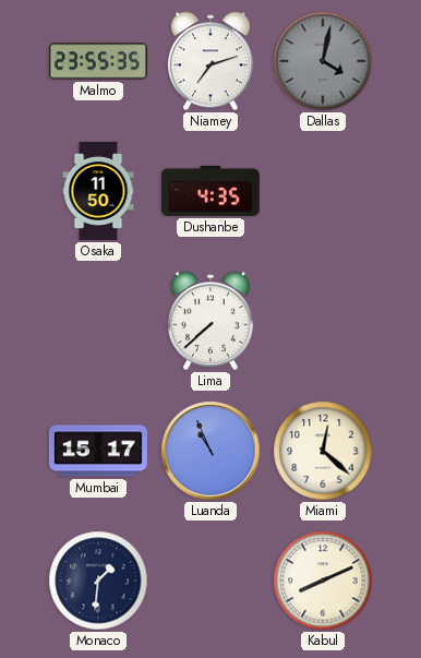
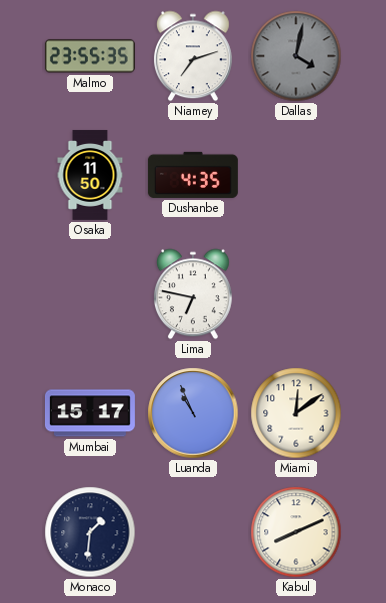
Lima: 7:38 -> 6:47
Miami: 12:22 -> 12:09
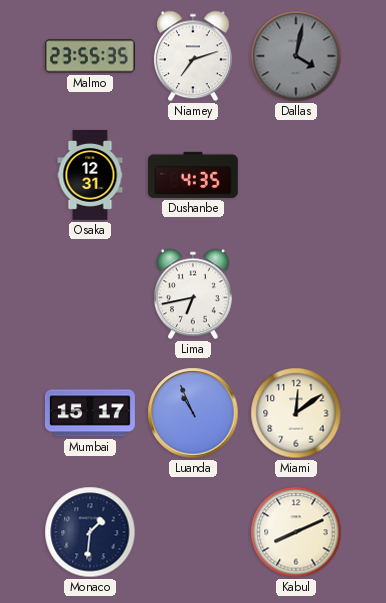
Osaka: 11:50 -> 12:31
Lima: 6:47 -> 6:43
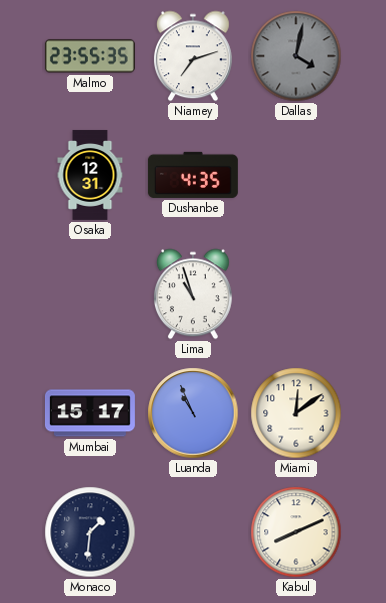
Lima: 6:43 -> 10:57
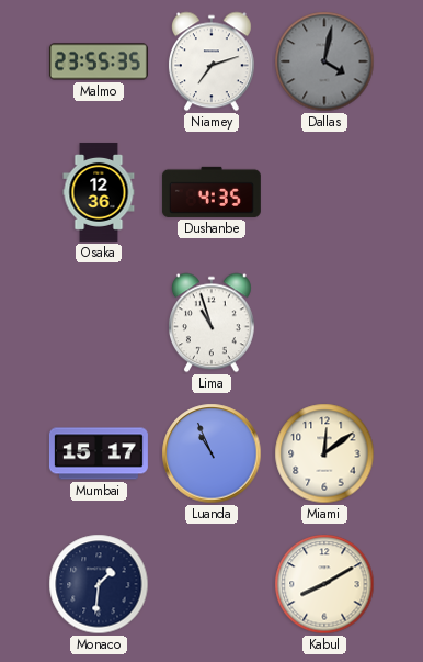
Osaka: 12:31 -> 12:36
Kabul: 8:11 -> 8:10
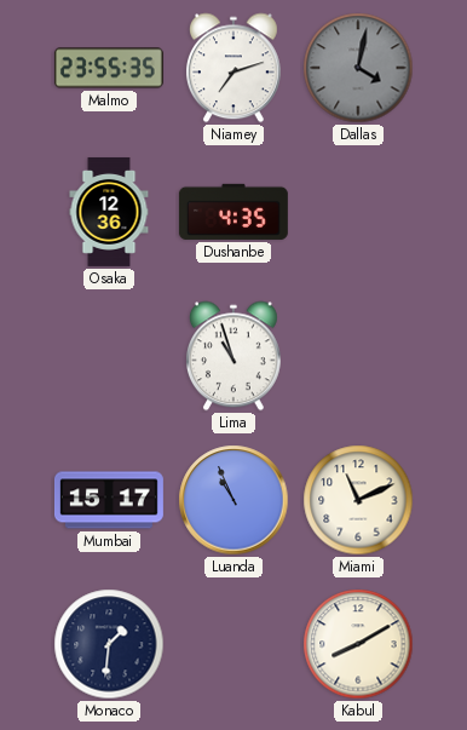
Miami: 12:09 -> 11:11
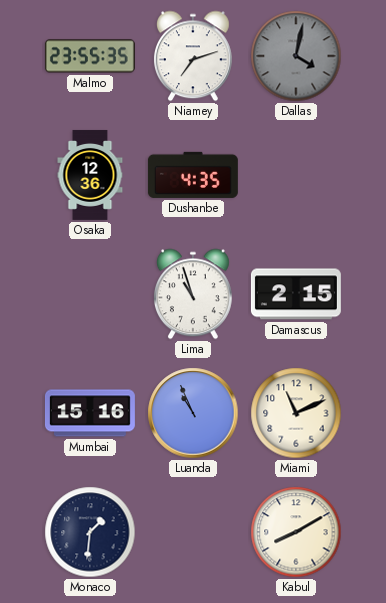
Damascus: none -> 2:15
Mumbai: 15:17 -> 15:16
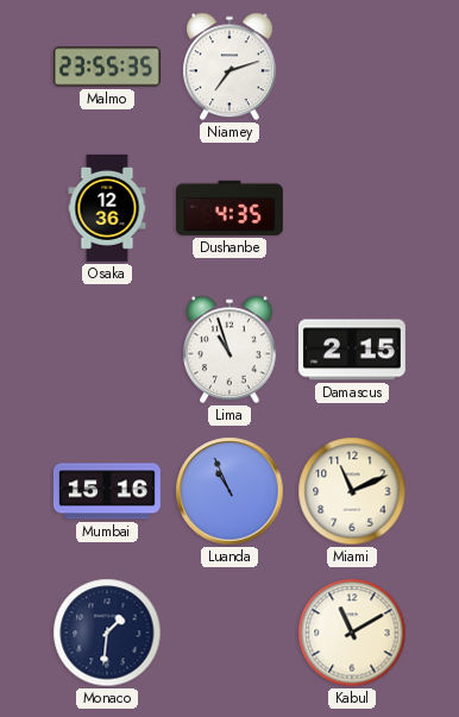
Dallas: 4:02 -> none
Kabul: 8:10 -> 11:10
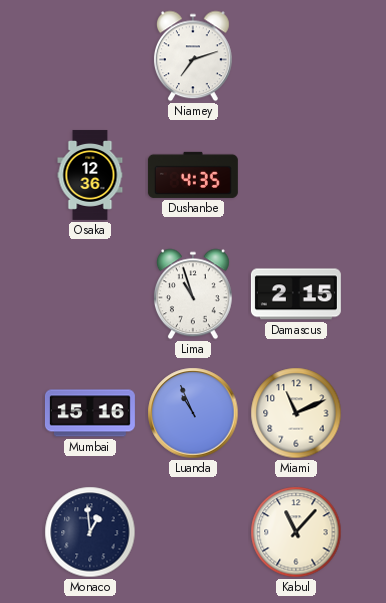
Malmo: 23:55 -> none
Monaco: 1:31 -> 12:59
Kabul: 11:10 -> 11:07
